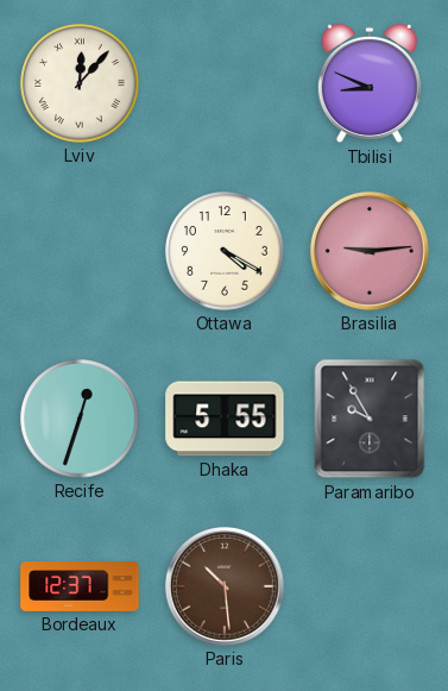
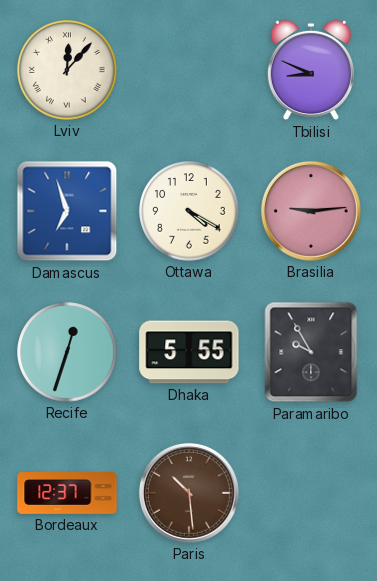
Damascus: none -> 6:57
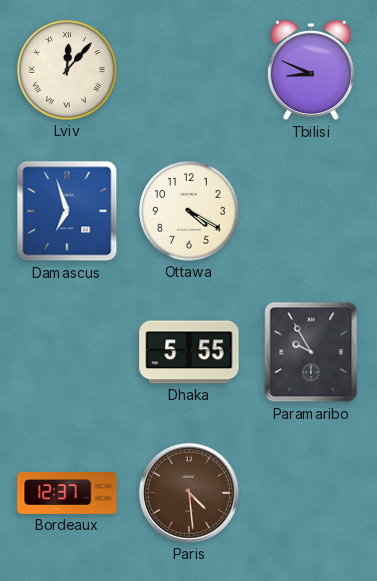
Brasilia: 9:14 -> none
Recife: 12:33 -> none
Paris: 10:29 -> 4:29
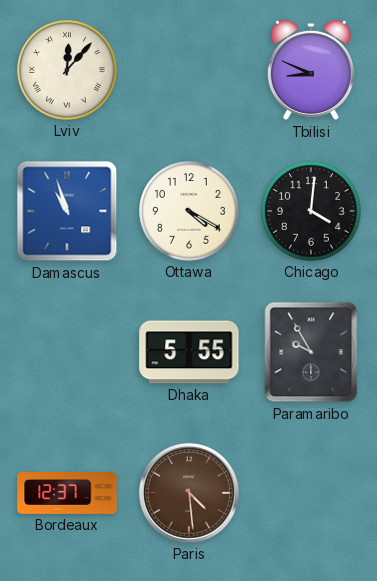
Damascus: 6:57 -> 10:57
Chicago: none -> 4:01
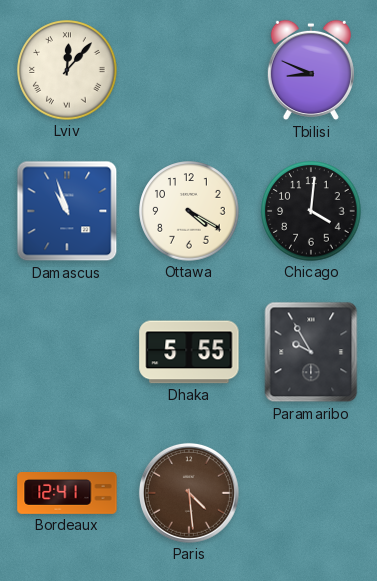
Bordeaux: 12:37 -> 12:41
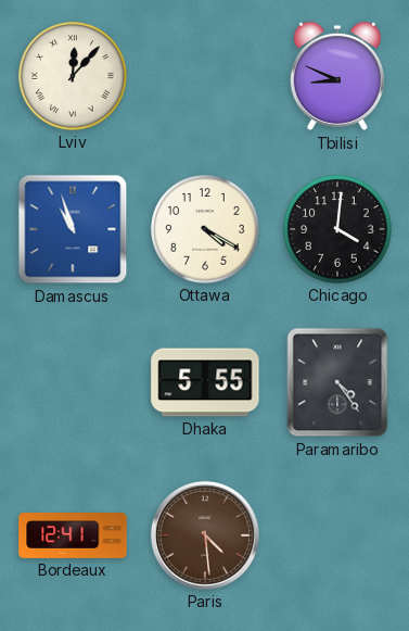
Paramaribo: 9:55 -> 4:24
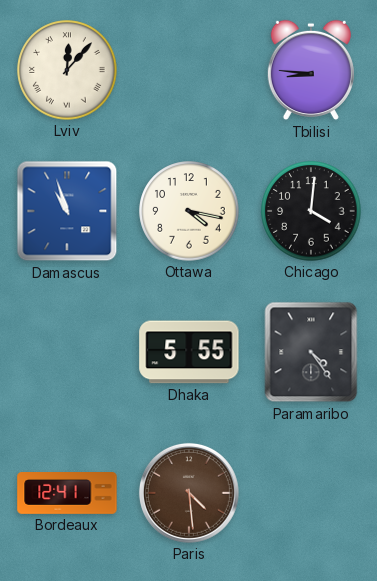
Tbilisi: 8:49 -> 8:46
Ottawa: 4:20 -> 4:17
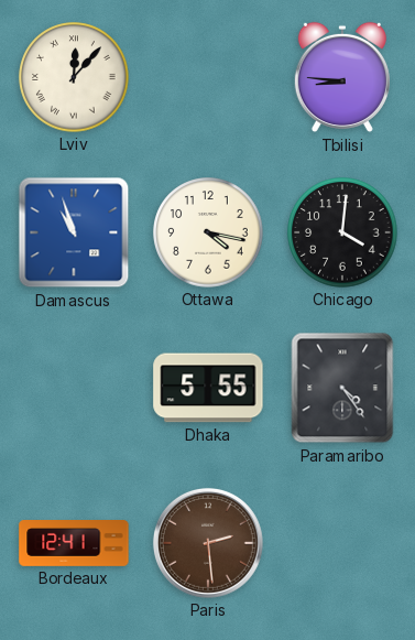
Paris: 4:29 -> 2:29
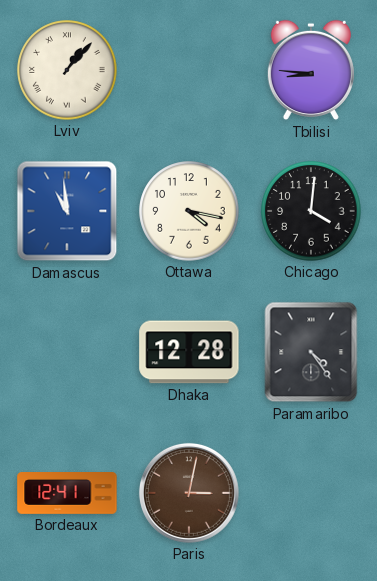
Lviv: 12:07 -> 1:07
Damascus: 10:57 -> 10:59
Dhaka: 5:55 -> 12:28
Paris: 2:29 -> 3:02
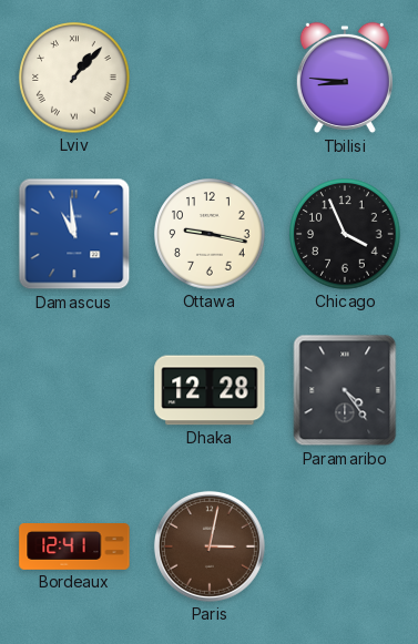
Ottawa: 4:17 -> 9:17
Chicago: 4:01 -> 3:56
